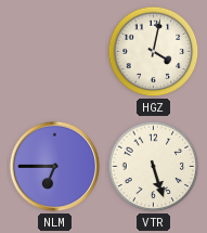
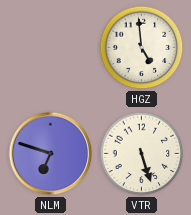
HGZ: 4:02 -> 4:59
NLM: 6:45 -> 6:48
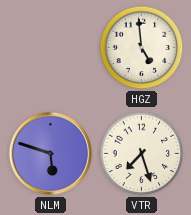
NLM: 6:48 -> 5:48
VTR: 5:27 -> 7:27
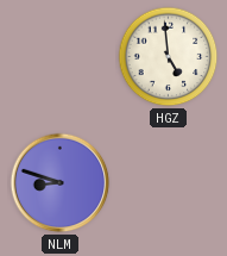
NLM: 5:48 -> 8:48
VTR: 7:27 -> none
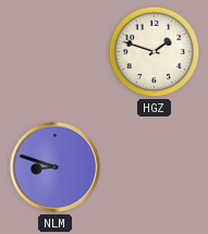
HGZ: 4:59 -> 1:48
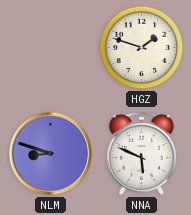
NNA: none -> 5:49
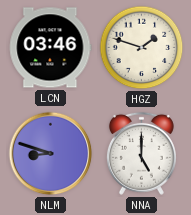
LCN: none -> 03:46
NNA: 5:49 -> 5:00
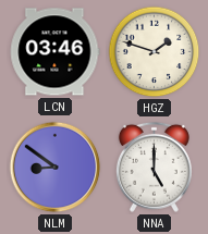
NLM: 8:48 -> 8:51
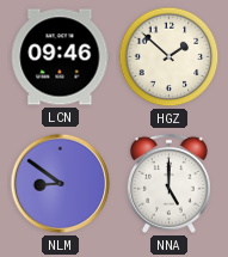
LCN: 03:46 -> 09:46
HGZ: 1:48 -> 1:52
